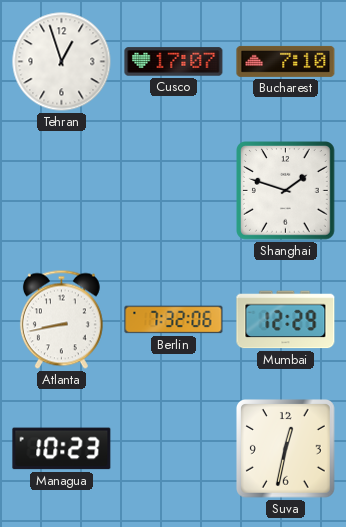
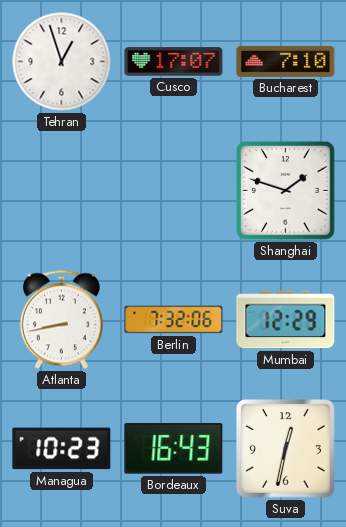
Bordeaux: none -> 16:43
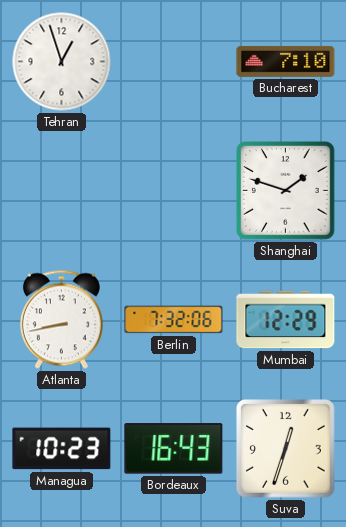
Cusco: 17:07 -> none
Suva: 12:32 -> 12:33
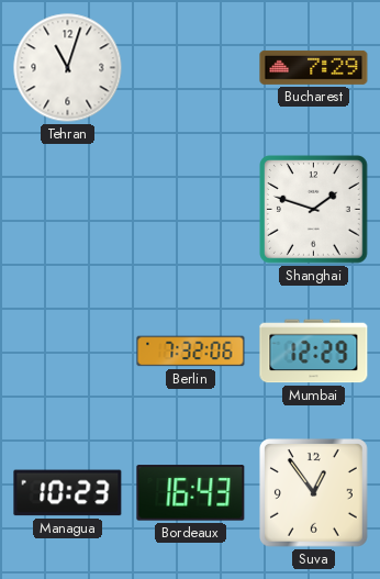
Tehran: 12:57 -> 11:03
Bucharest: 7:10 -> 7:29
Atlanta: 8:43 -> none
Suva: 12:33 -> 12:54
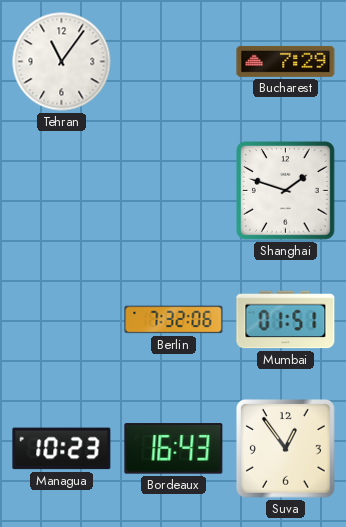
Tehran: 11:03 -> 11:06
Mumbai: 12:29 -> 01:51
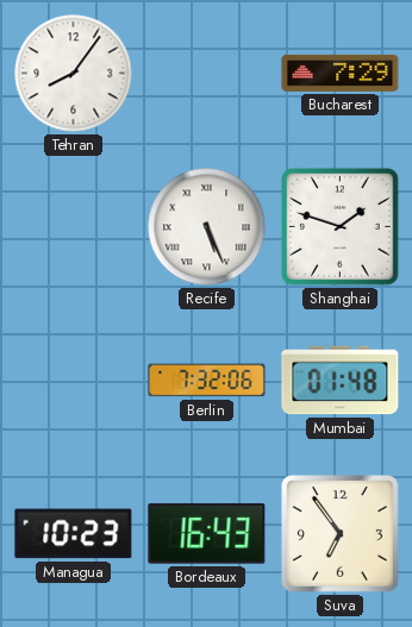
Tehran: 11:06 -> 8:06
Recife: none -> 5:26
Mumbai: 01:51 -> 01:48
Suva: 12:54 -> 6:54
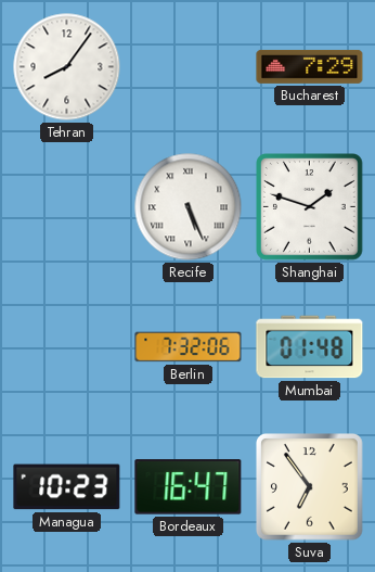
Bordeaux: 16:43 -> 16:47
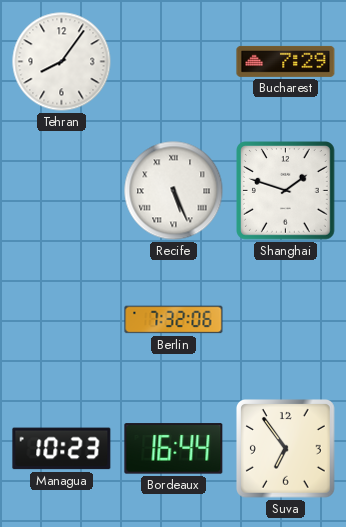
Mumbai: 01:48 -> none
Bordeaux: 16:47 -> 16:44
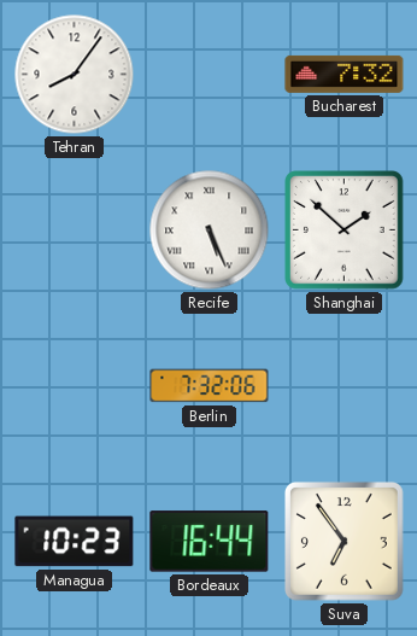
Bucharest: 7:29 -> 7:32
Shanghai: 1:48 -> 1:52
